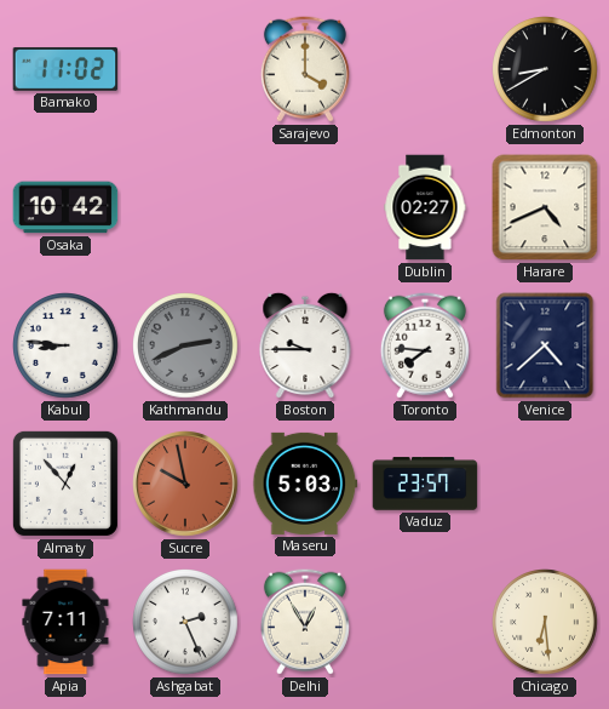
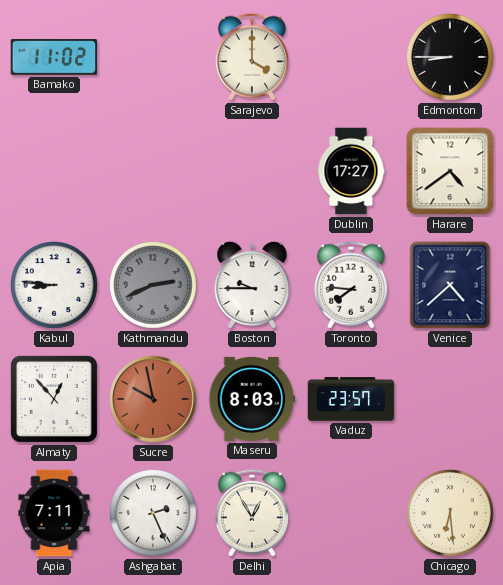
Edmonton: 8:40 -> 8:45
Osaka: 10:42 -> none
Dublin: 02:27 -> 17:27
Harare: 4:41 -> 4:39
Maseru: 5:03 -> 8:03
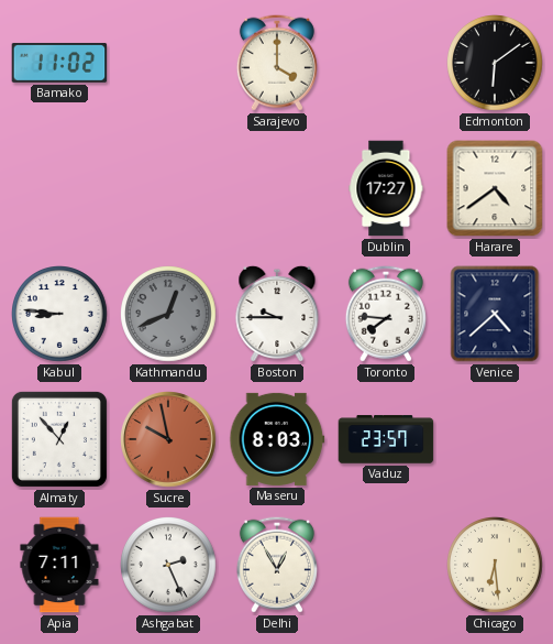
Edmonton: 8:45 -> 6:09
Kathmandu: 2:41 -> 12:41
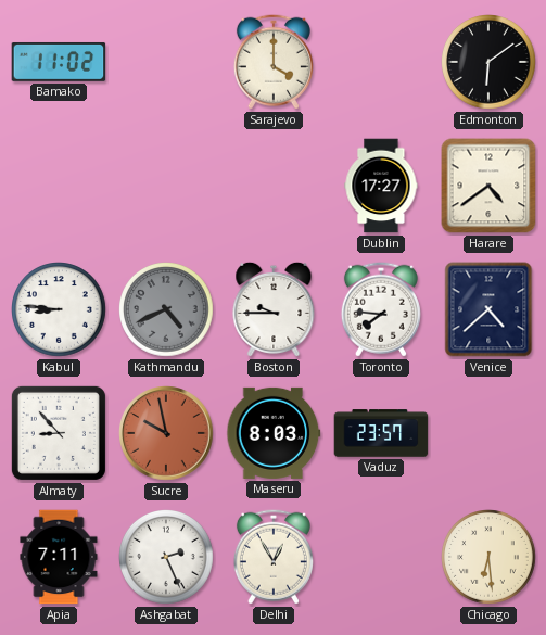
Kathmandu: 12:41 -> 4:41
Almaty: 12:53 -> 8:53
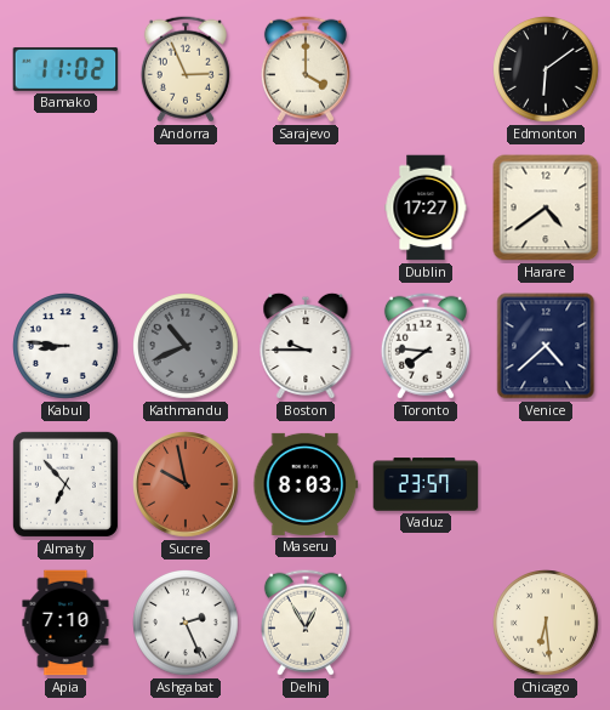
Andorra: none -> 2:56
Kathmandu: 4:41 -> 10:41
Almaty: 8:53 -> 6:53
Apia: 7:11 -> 7:10
